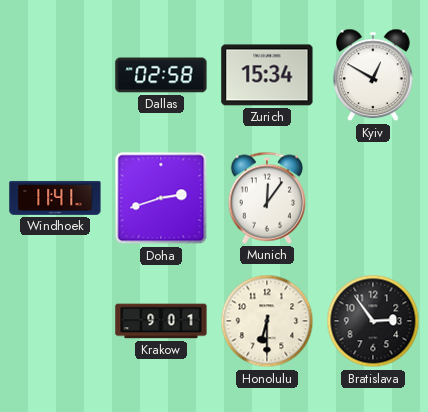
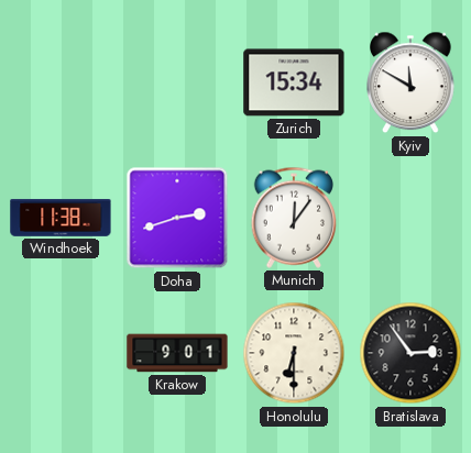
Dallas: 02:58 -> none
Kyiv: 12:50 -> 11:50
Windhoek: 11:41 -> 11:38
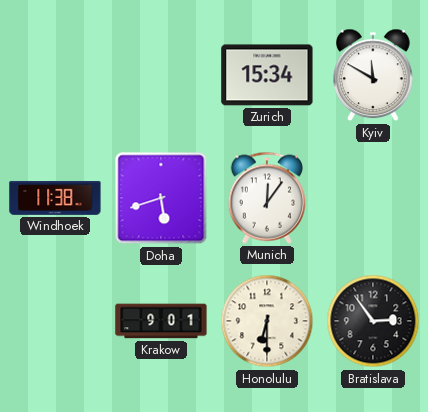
Doha: 2:42 -> 5:42
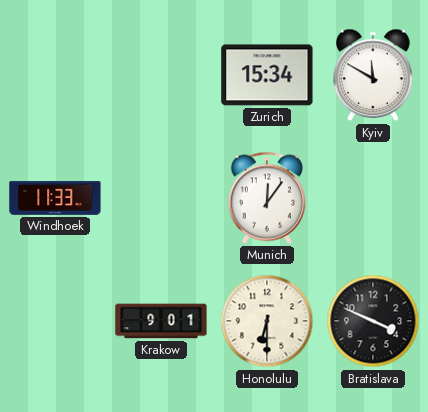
Windhoek: 11:38 -> 11:33
Doha: 5:42 -> none
Bratislava: 2:54 -> 3:49
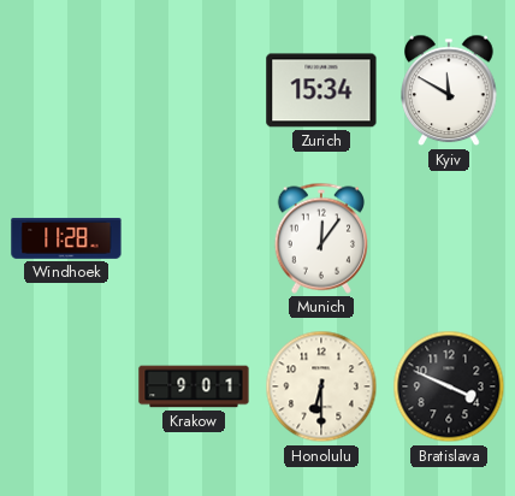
Windhoek: 11:33 -> 11:28
